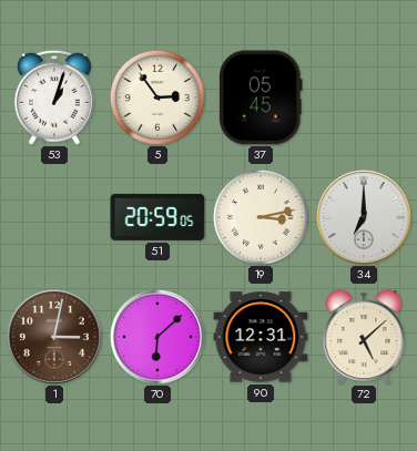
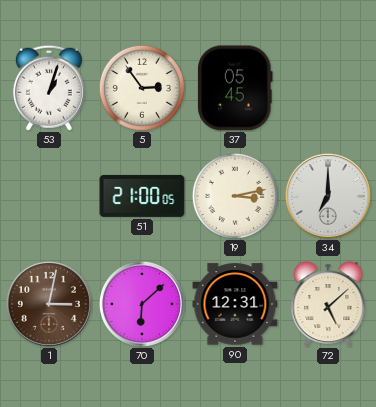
51: 20:59 -> 21:00
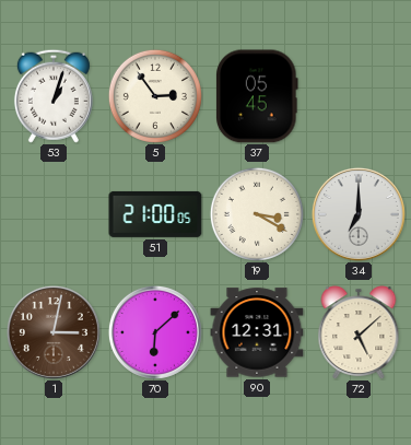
19: 3:13 -> 3:20
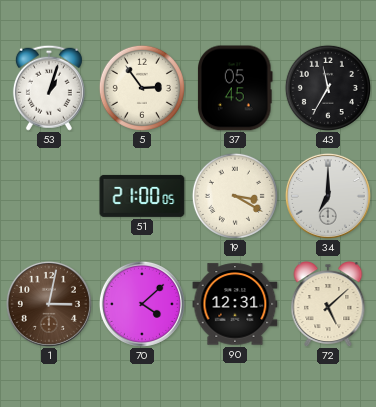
43: none -> 11:35
70: 6:08 -> 4:08
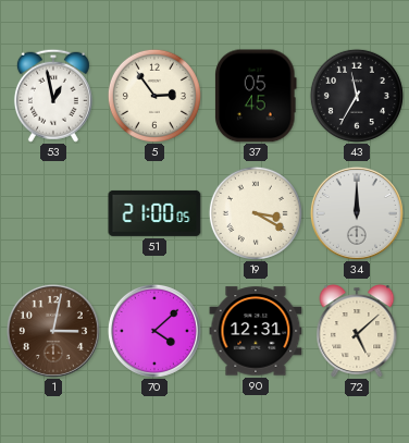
53: 1:03 -> 12:58
34: 7:00 -> 12:00
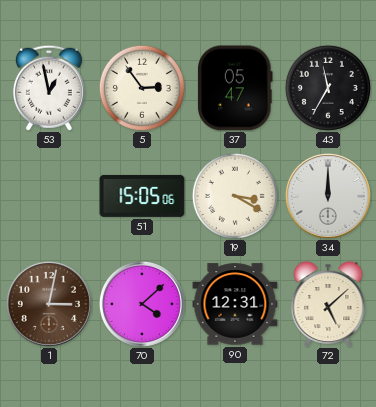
37: 05:45 -> 05:47
51: 21:00 -> 15:05
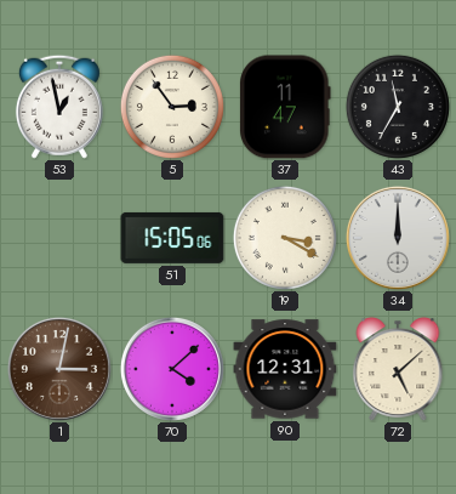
37: 05:47 -> 11:47
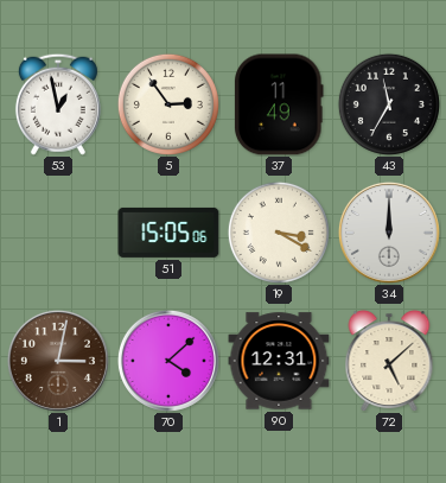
37: 11:47 -> 11:49
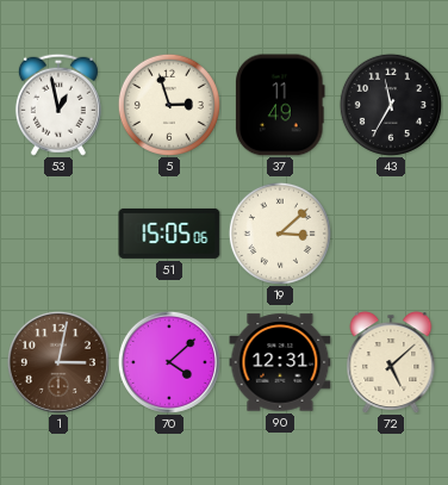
5: 2:54 -> 2:57
19: 3:20 -> 3:08
34: 12:00 -> none
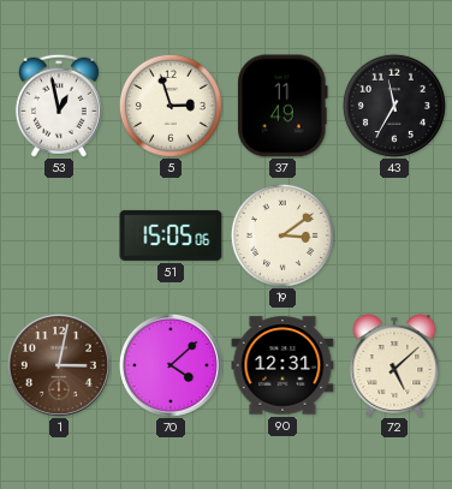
19: 3:08 -> 3:09
